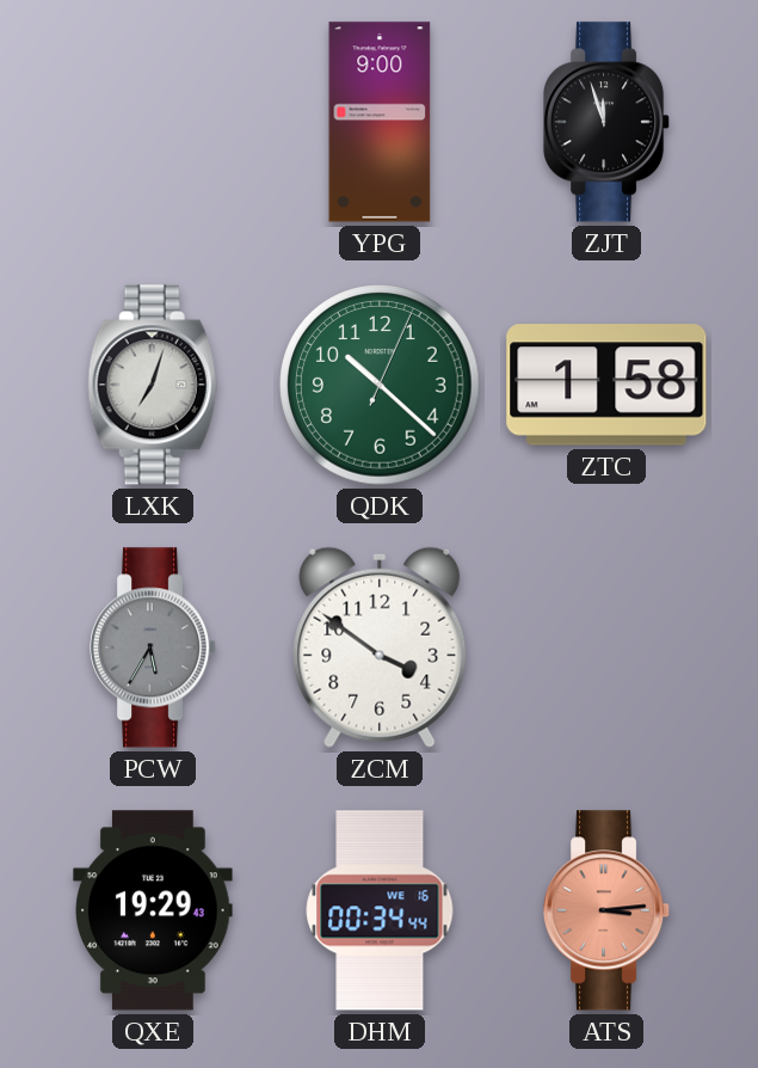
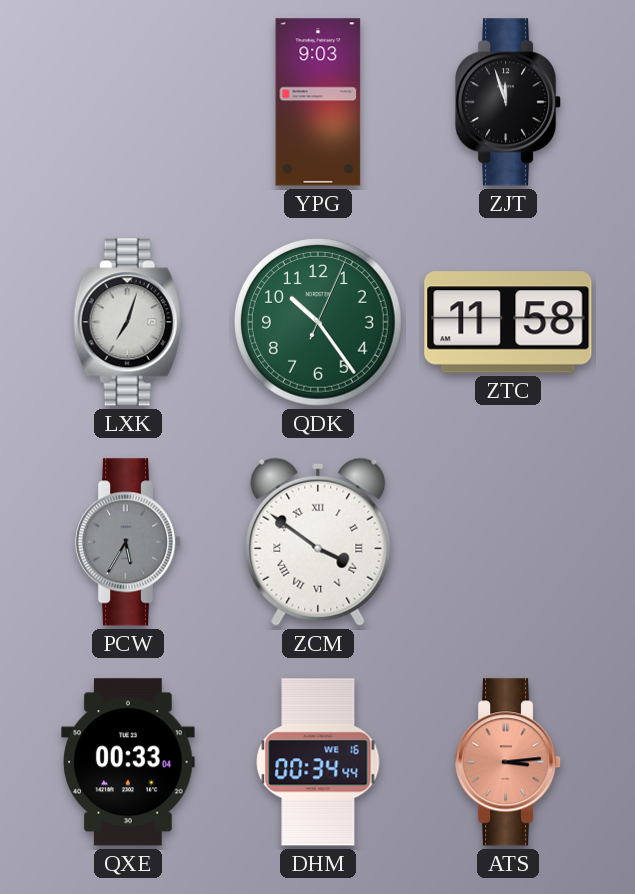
YPG: 9:00 -> 9:03
QDK: 10:22 -> 10:24
ZTC: 1:58 -> 11:58
ZCM numerals: Arabic -> Roman
QXE: 19:29 -> 00:33
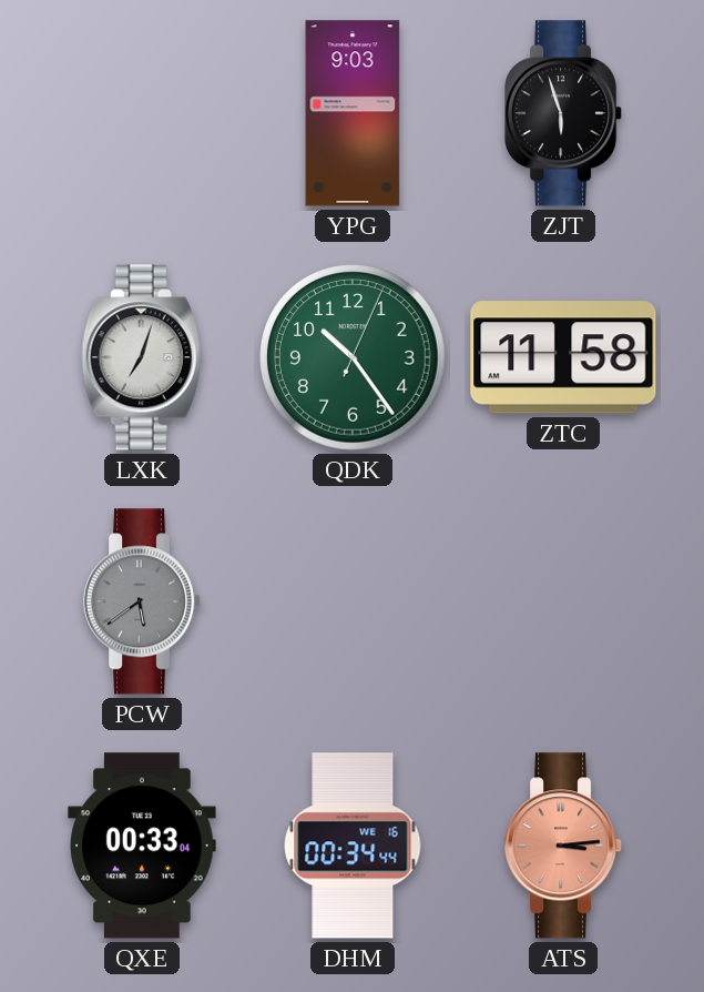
ZJT: 11:57 -> 5:57
PCW: 5:35 -> 5:39
ZCM: 3:51 -> none
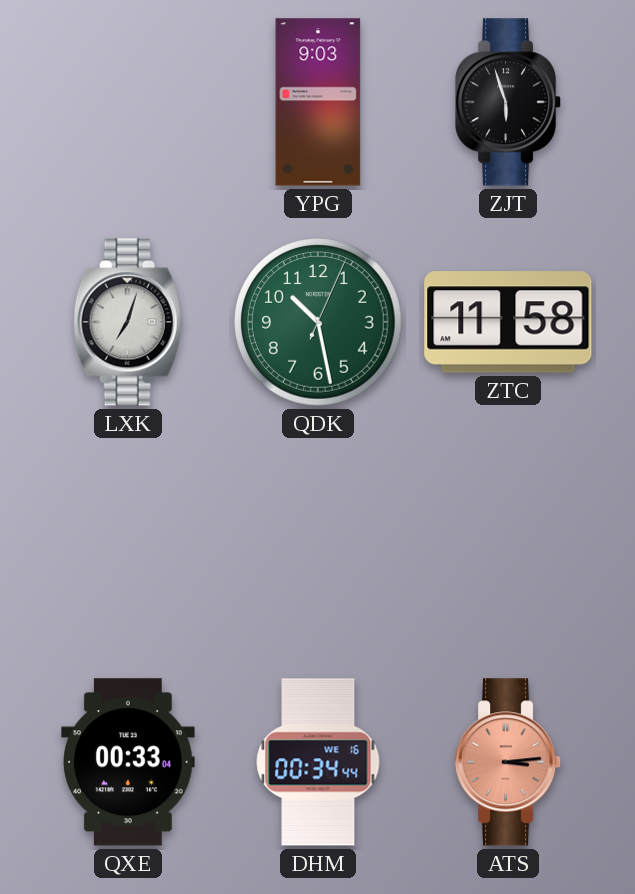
QDK: 10:24 -> 10:28
PCW: 5:39 -> none
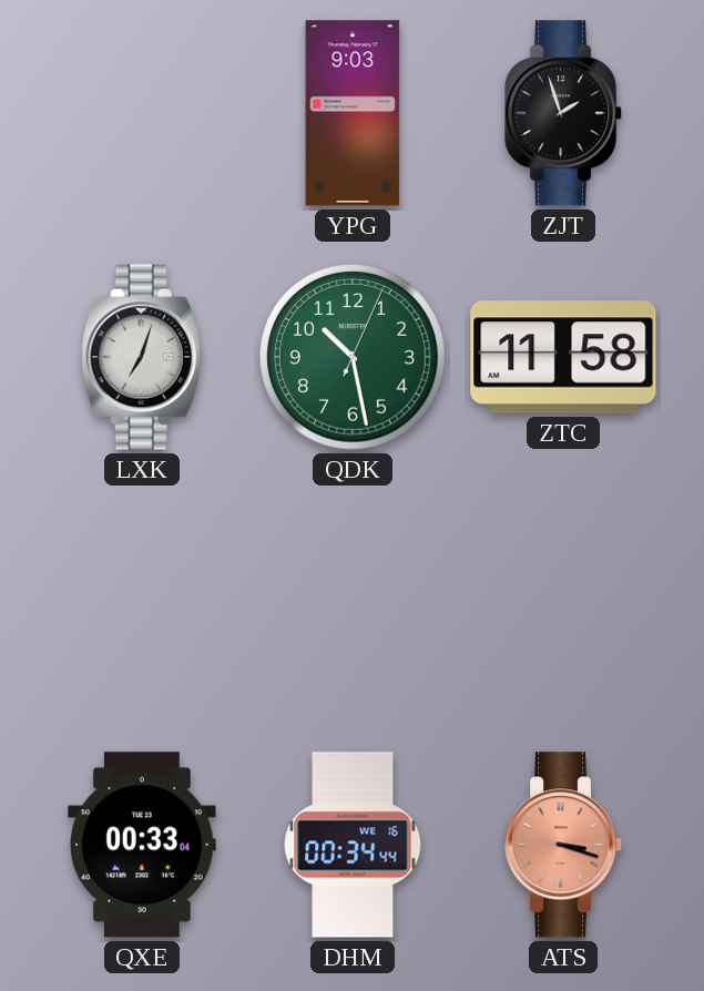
ZJT: 5:57 -> 1:57
ATS: 3:14 -> 3:18
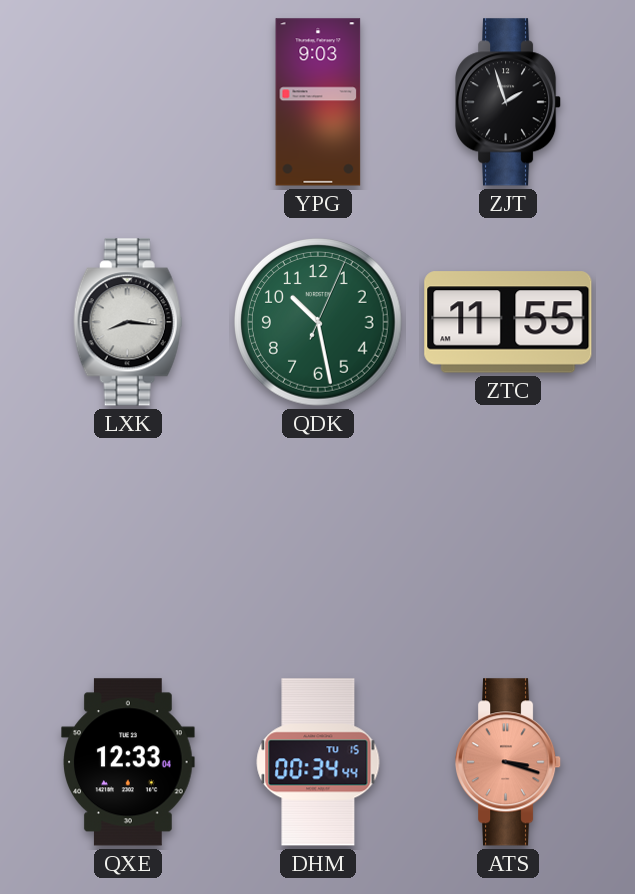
LXK: 7:03 -> 8:16
ZTC: 11:58 -> 11:55
QXE: 00:33 -> 12:33
DHM date: WE 16 -> TU 15
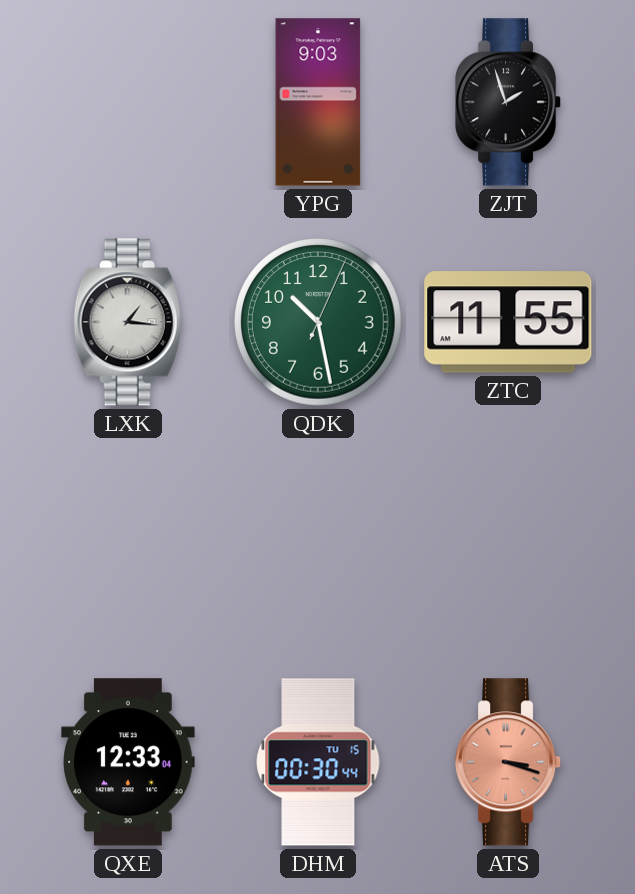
LXK: 8:16 -> 1:16
DHM: 00:34 -> 00:30
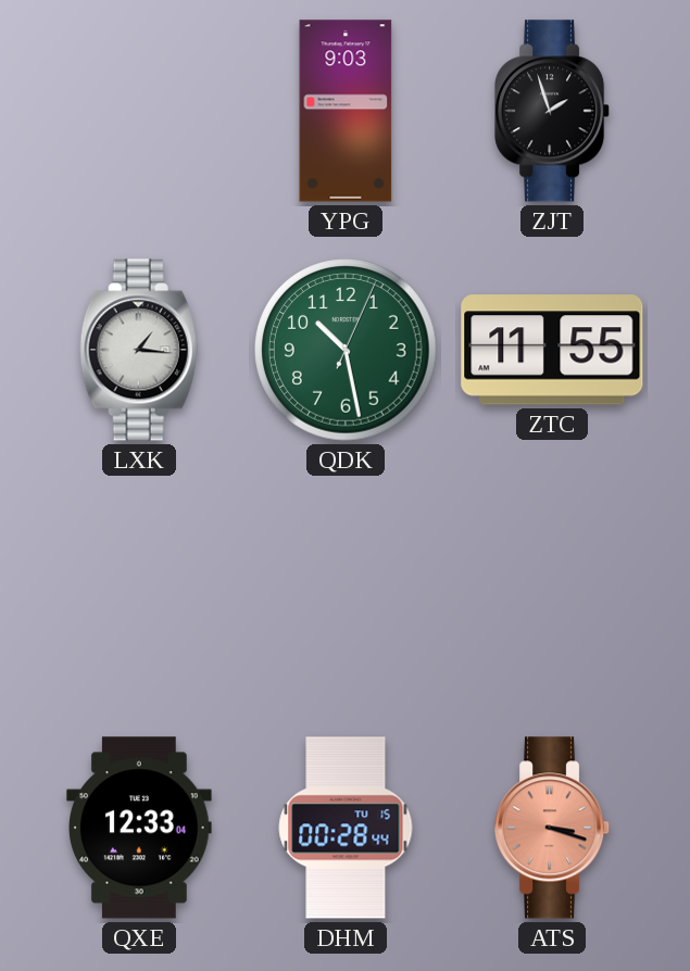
DHM: 00:30 -> 00:28
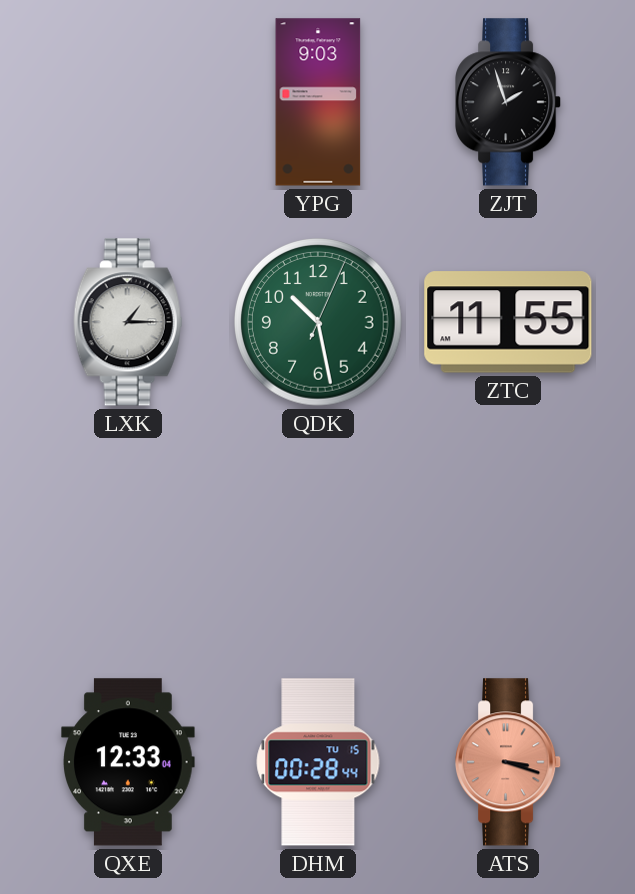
LXK: 1:16 -> 1:15
